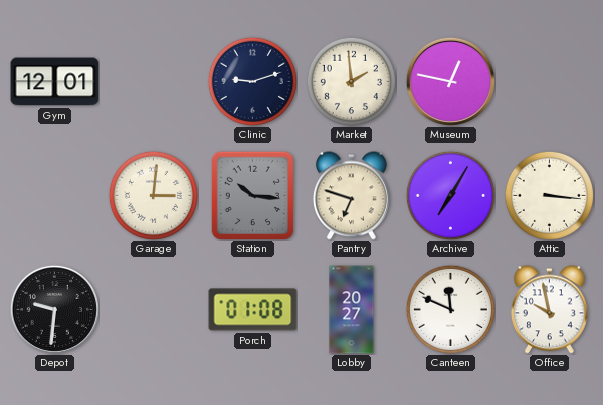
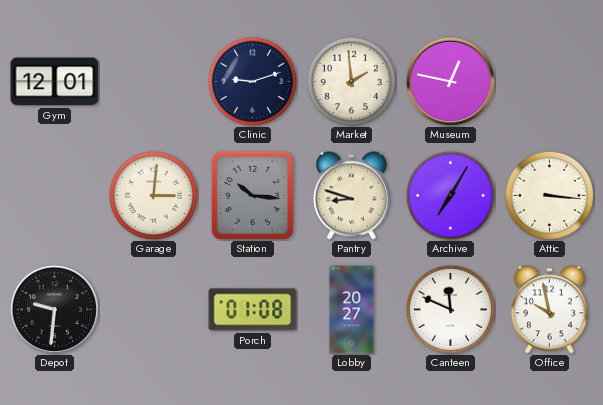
Pantry: 6:48 -> 8:48
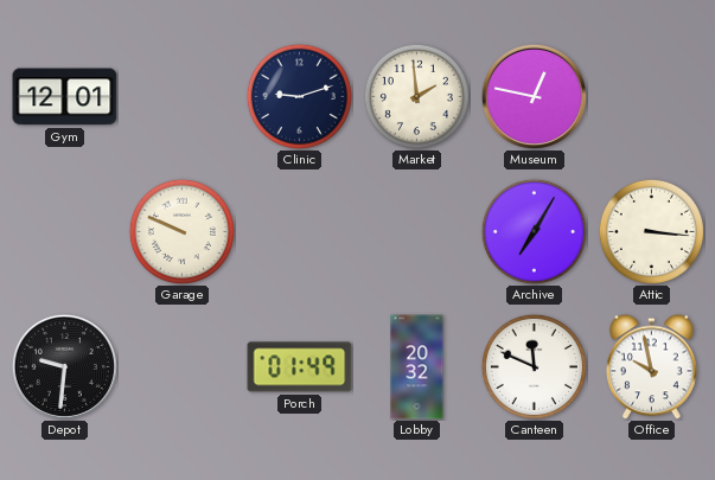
Garage: 3:01 -> 9:49
Station: 10:16 -> none
Pantry: 8:48 -> none
Porch: 01:08 -> 01:49
Lobby: 20:27 -> 20:32
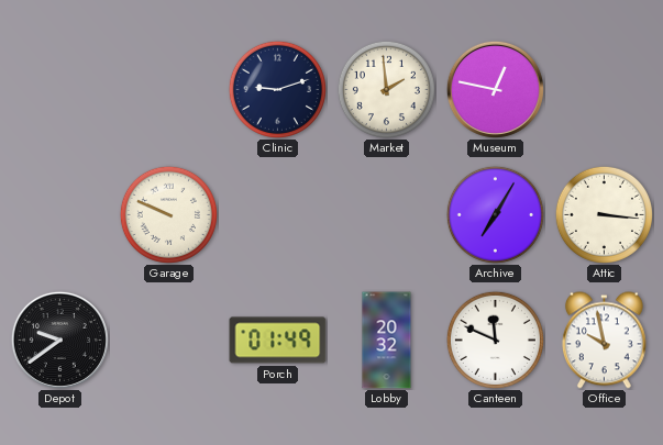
Gym: 12:01 -> none
Depot: 9:31 -> 9:39
